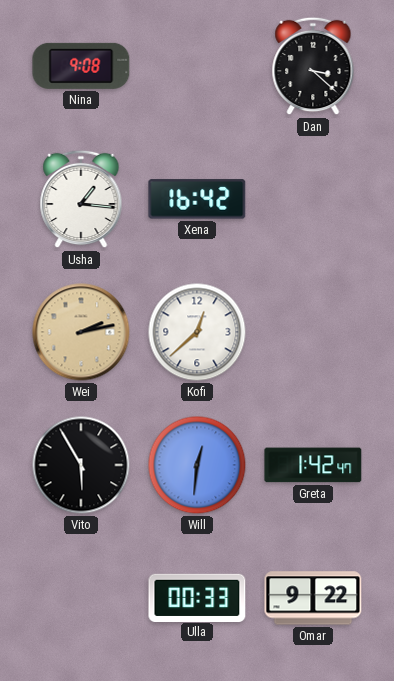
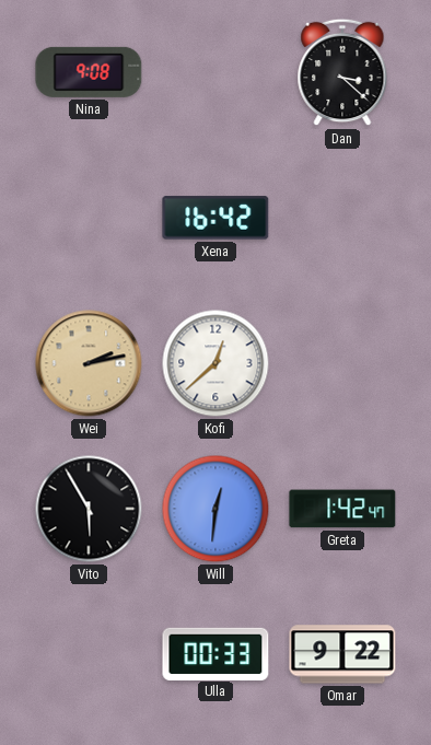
Usha: 1:16 -> none
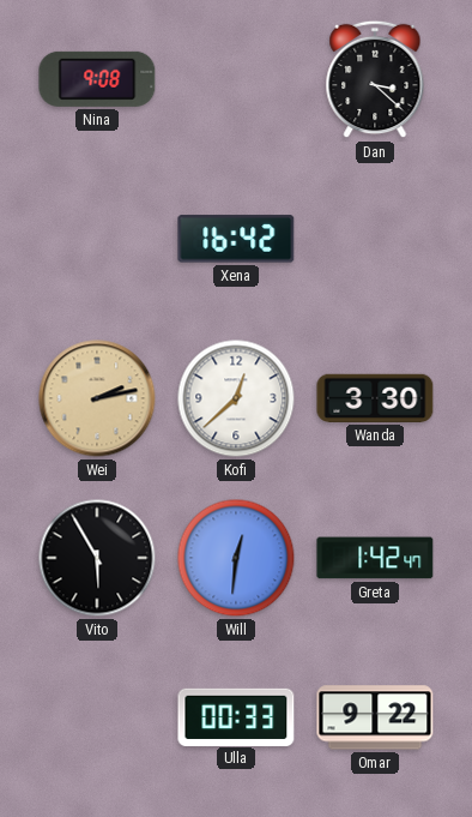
Wanda: none -> 3:30
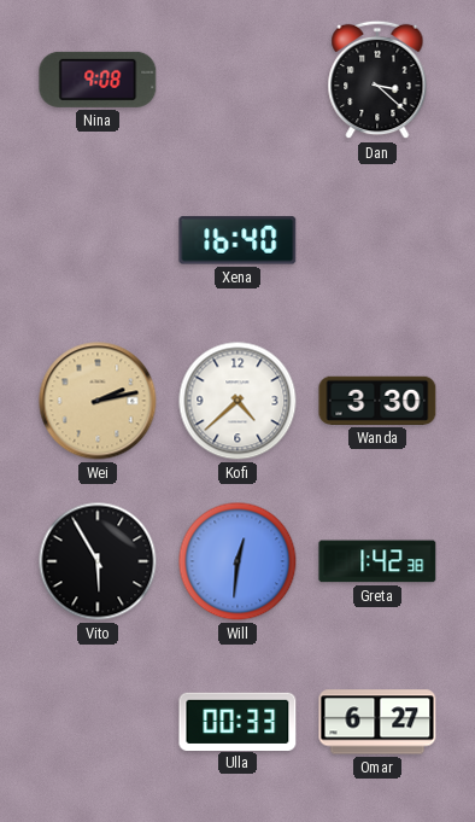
Xena: 16:42 -> 16:40
Kofi: 12:38 -> 4:38
Greta: 1:42:47 -> 1:42:38
Omar: 9:22 -> 6:27
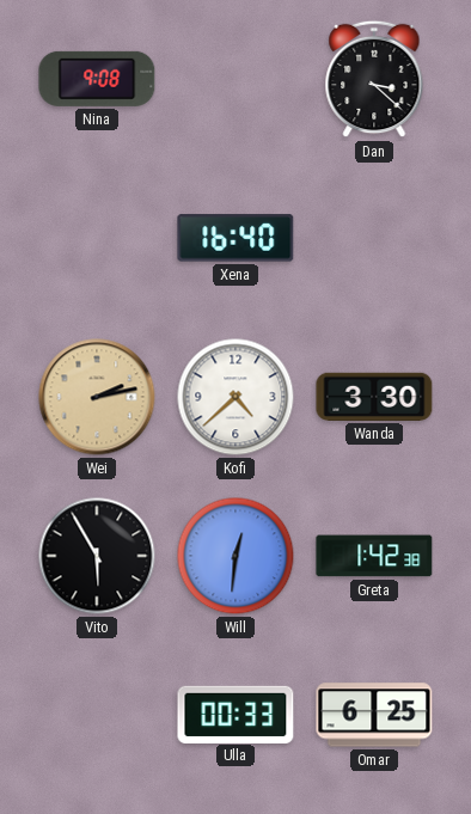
Omar: 6:27 -> 6:25
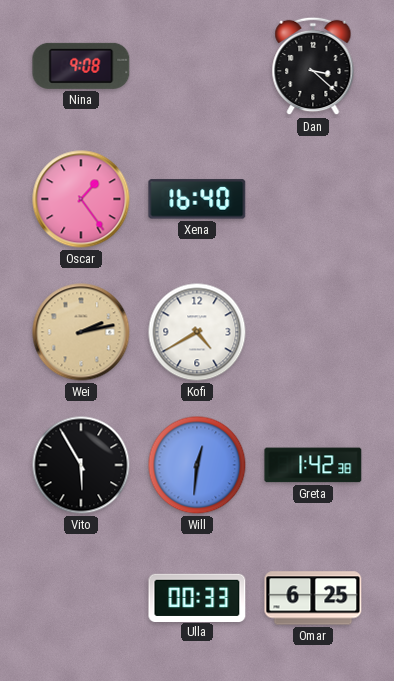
Oscar: none -> 1:24
Kofi: 4:38 -> 4:40
Wanda: 3:30 -> none
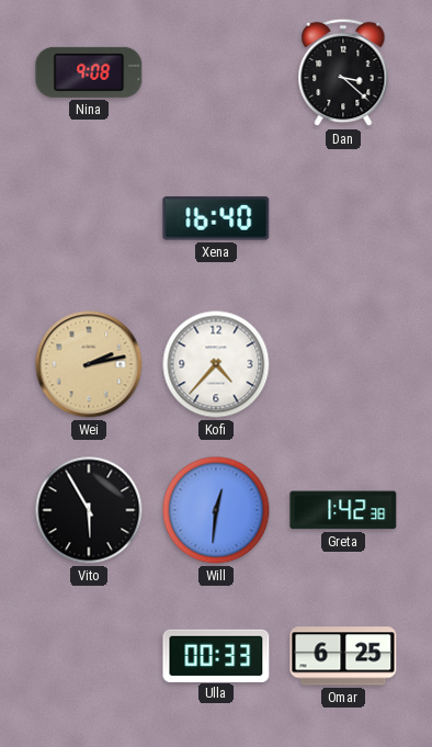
Oscar: 1:24 -> none
Kofi: 4:40 -> 4:37
